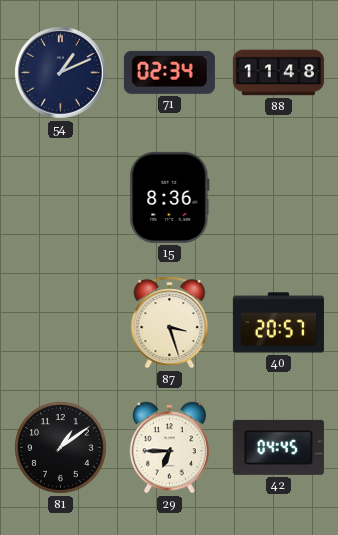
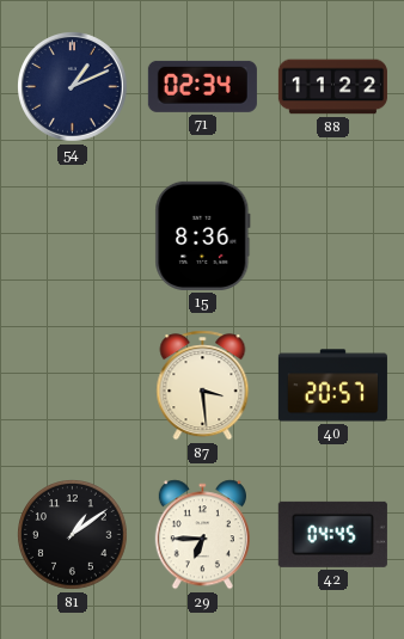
88: 11:48 -> 11:22
87: 3:27 -> 3:29
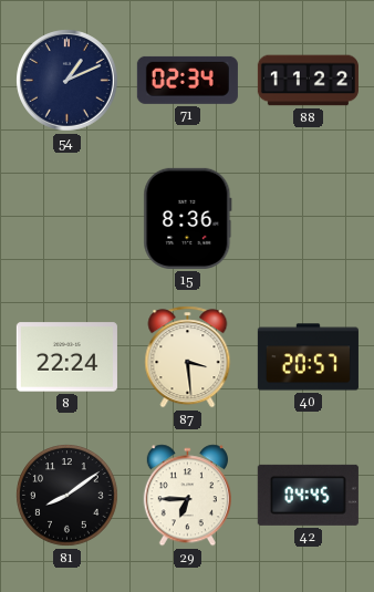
8: none -> 22:24
81: 1:09 -> 8:09
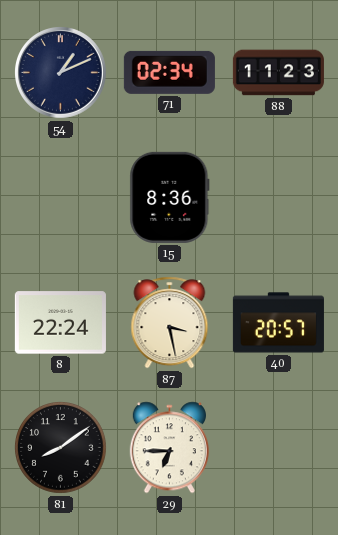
88: 11:22 -> 11:23
87: 3:29 -> 3:28
42: 04:45 -> none
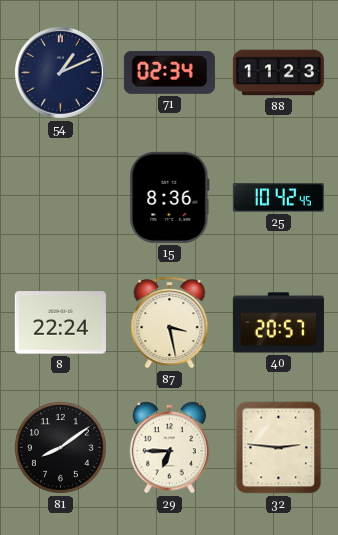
25: none -> 10:42
32: none -> 2:46
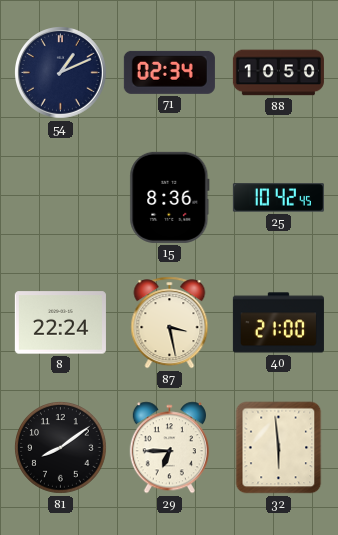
88: 11:23 -> 10:50
40: 20:57 -> 21:00
32: 2:46 -> 5:59
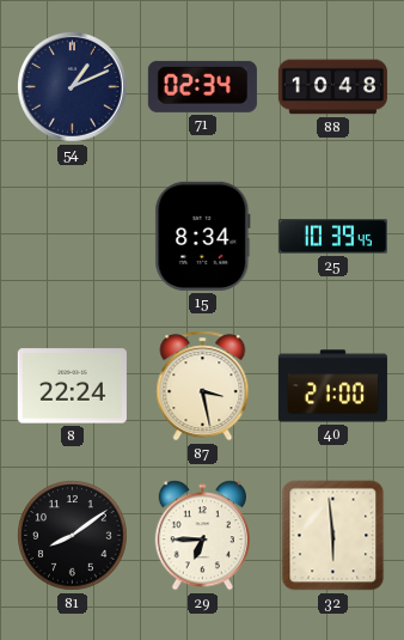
88: 10:50 -> 10:48
15: 8:36 -> 8:34
25: 10:42 -> 10:39
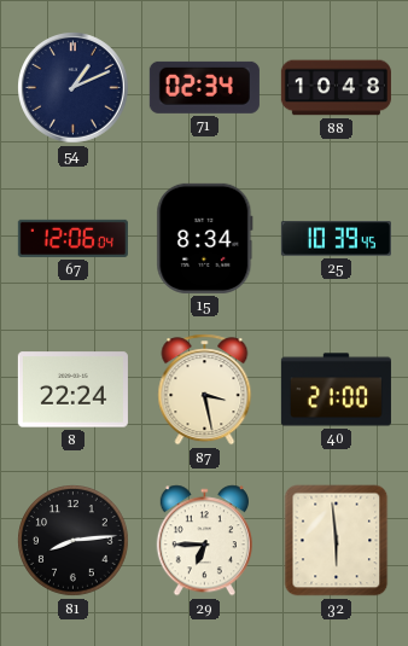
67: none -> 12:06
81: 8:09 -> 8:14
